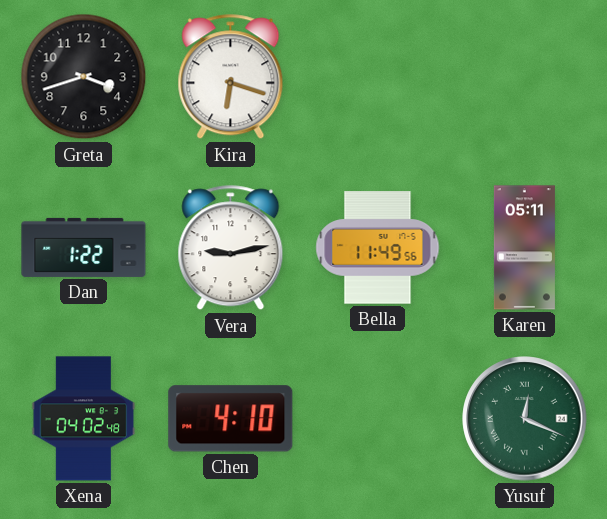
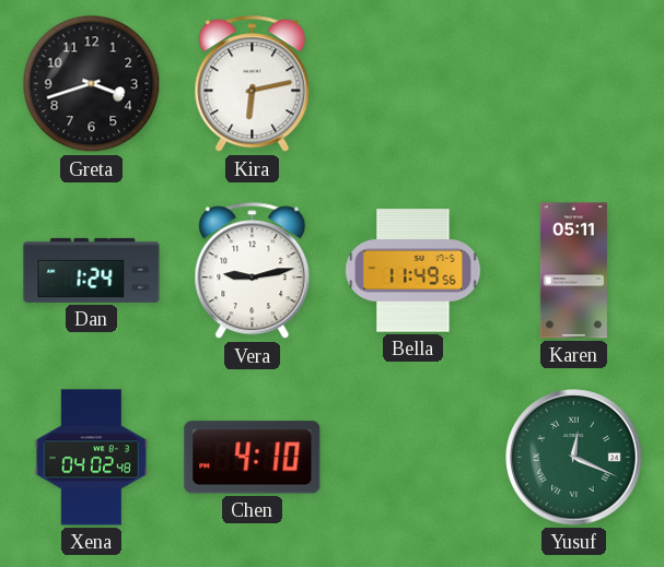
Kira: 6:18 -> 6:13
Dan: 1:22 -> 1:24
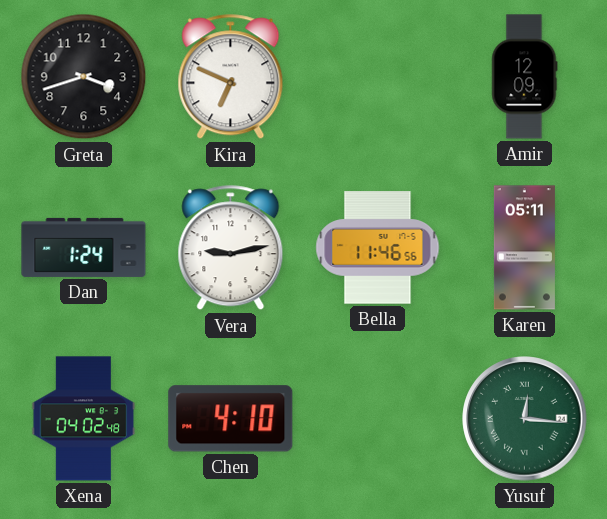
Kira: 6:13 -> 6:49
Amir: none -> 12:09
Bella: 11:49 -> 11:46
Yusuf: 12:19 -> 12:16
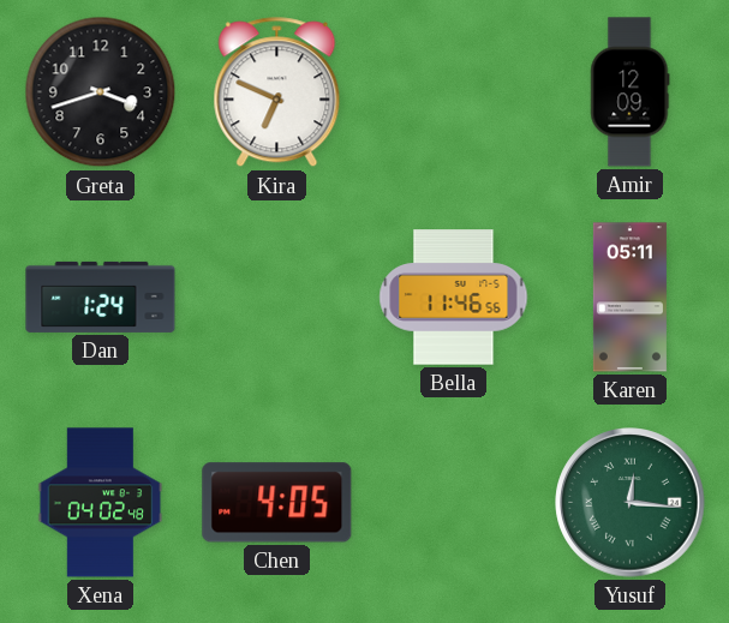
Vera: 9:13 -> none
Chen: 4:10 -> 4:05
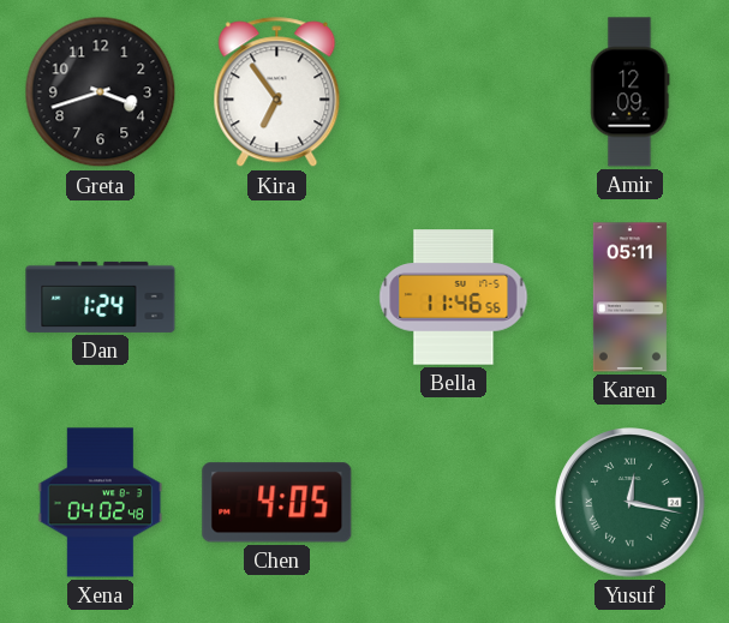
Kira: 6:49 -> 6:54
Yusuf: 12:16 -> 12:17
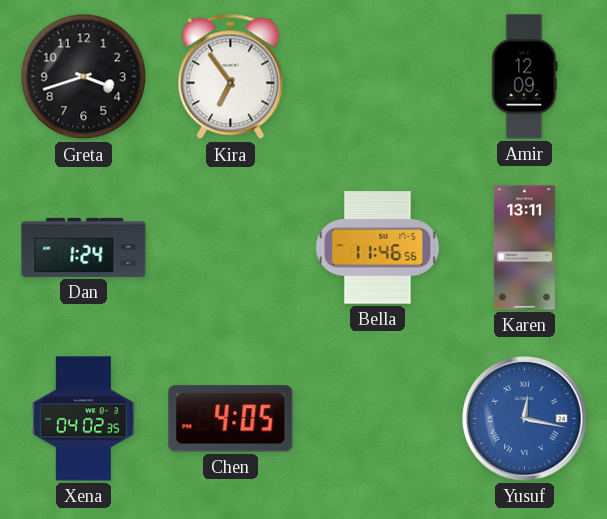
Karen: 05:11 -> 13:11
Xena: 04:02:48 -> 04:02:35
Yusuf dial: green -> blue
